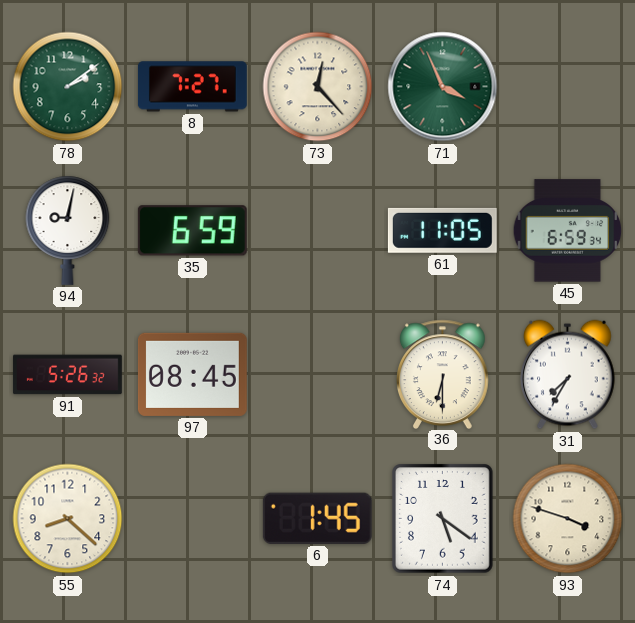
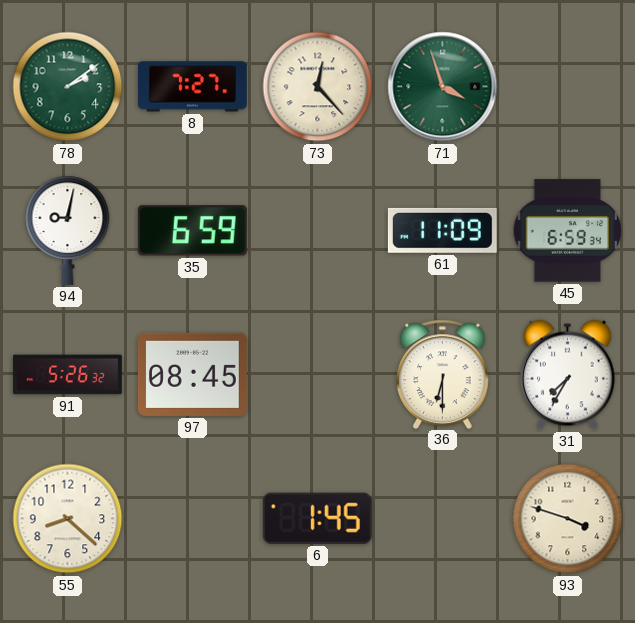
71: 3:56 -> 3:57
61: 11:05 -> 11:09
74: 5:21 -> none
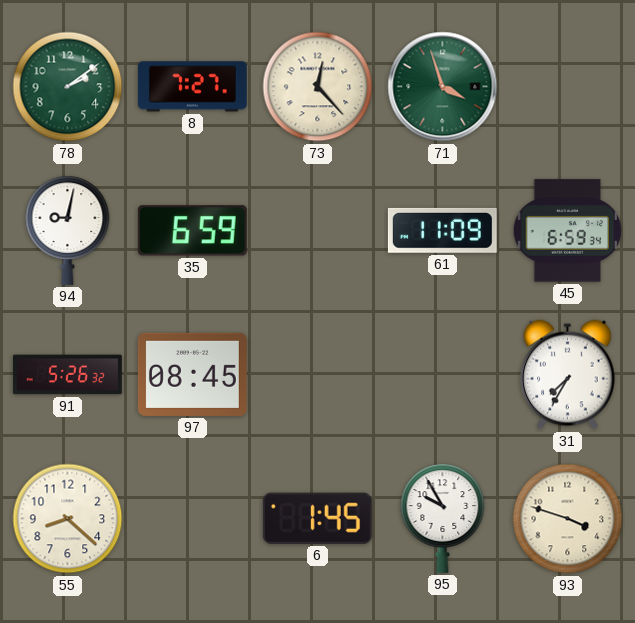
36: 6:30 -> none
95: none -> 9:55
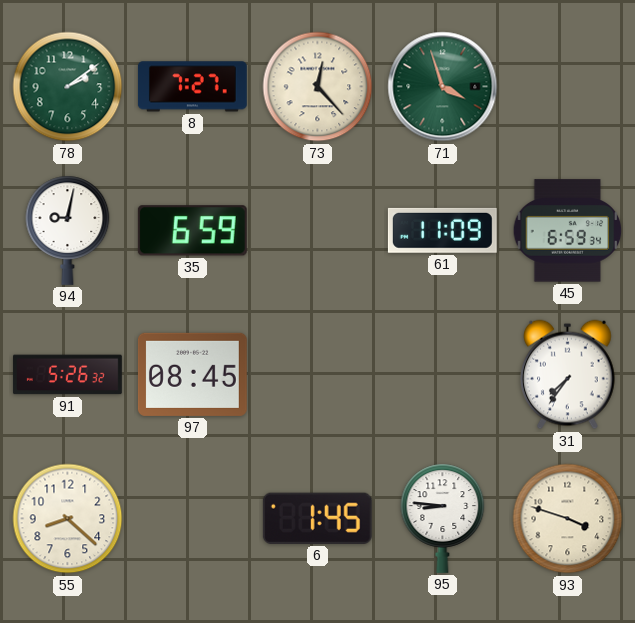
31: 7:35 -> 7:36
95: 9:55 -> 8:46
